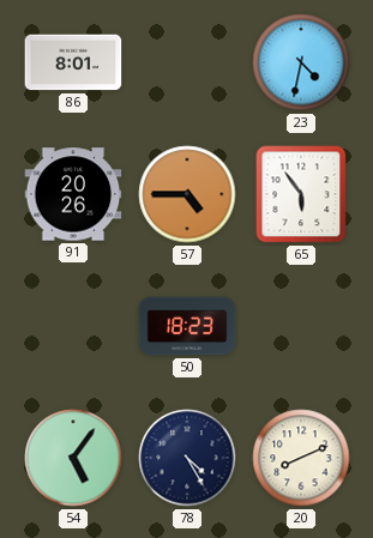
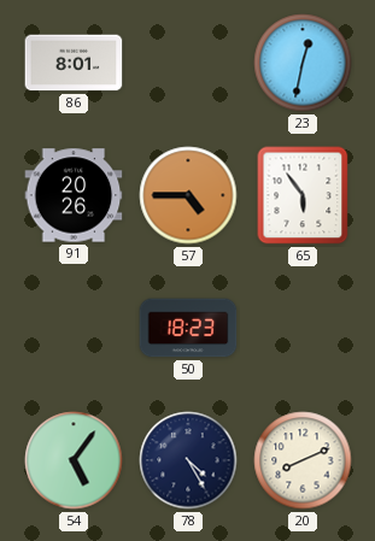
23: 4:32 -> 12:32
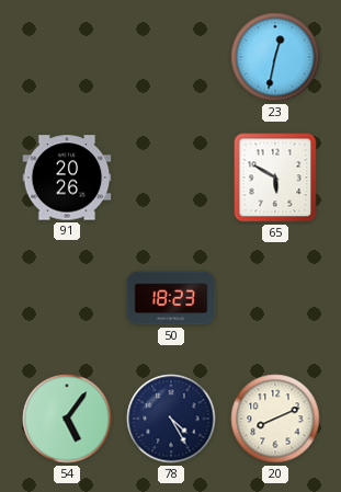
86: 8:01 -> none
57: 4:45 -> none
65: 5:54 -> 5:50
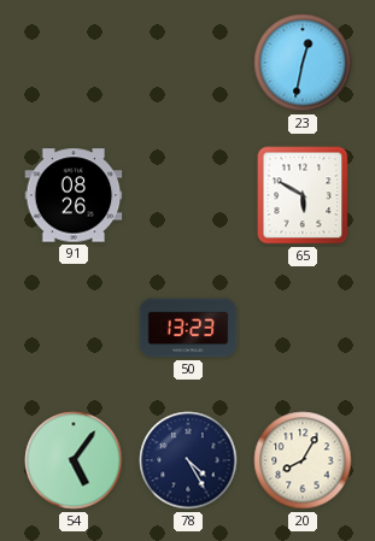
91: 20:26 -> 08:26
50: 18:23 -> 13:23
20: 8:11 -> 8:05
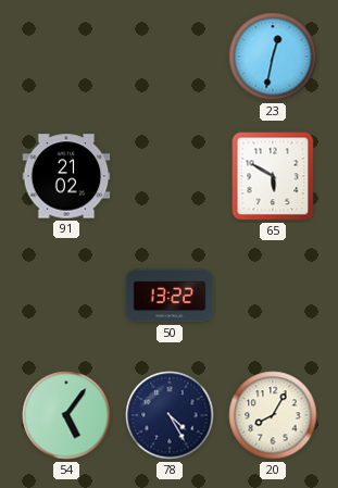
91: 08:26 -> 21:02
50: 13:23 -> 13:22
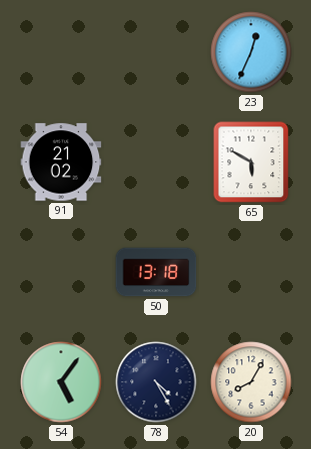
23: 12:32 -> 12:34
50: 13:22 -> 13:18
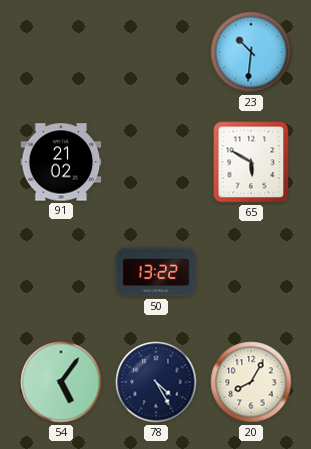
23: 12:34 -> 10:31
50: 13:18 -> 13:22
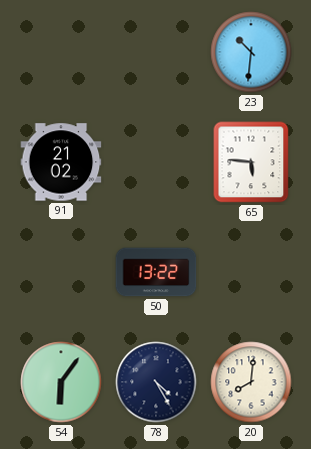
65: 5:50 -> 5:46
54: 5:06 -> 6:06
20: 8:05 -> 8:01
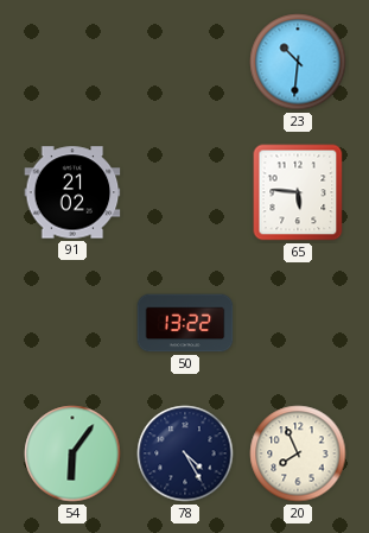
20: 8:01 -> 7:56
